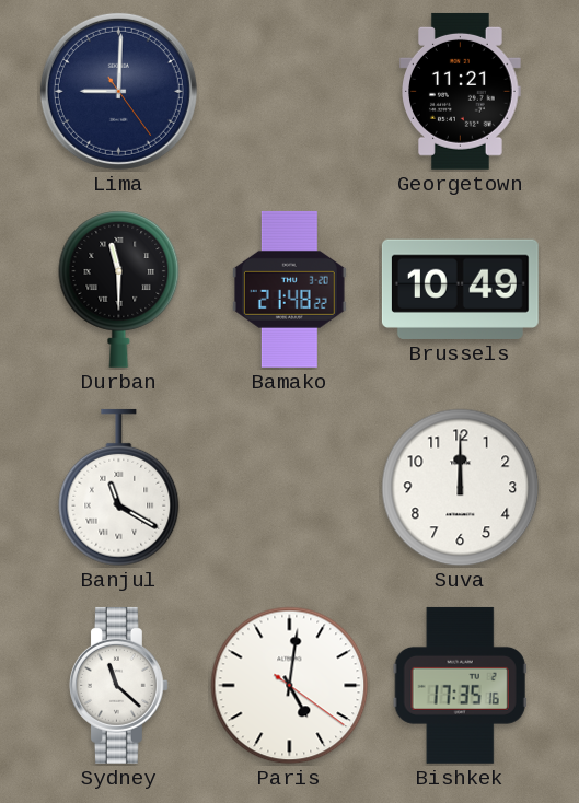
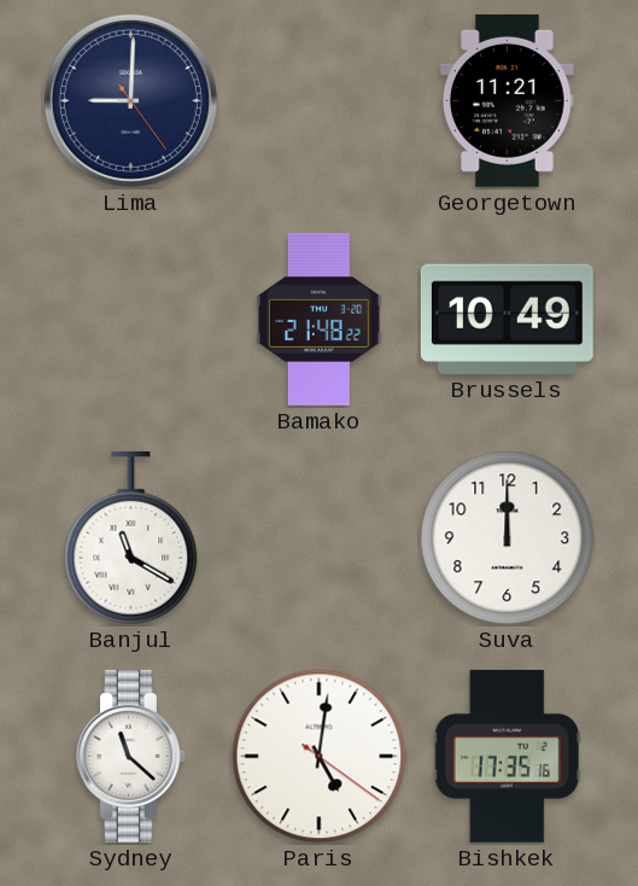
Durban: 11:30 -> none
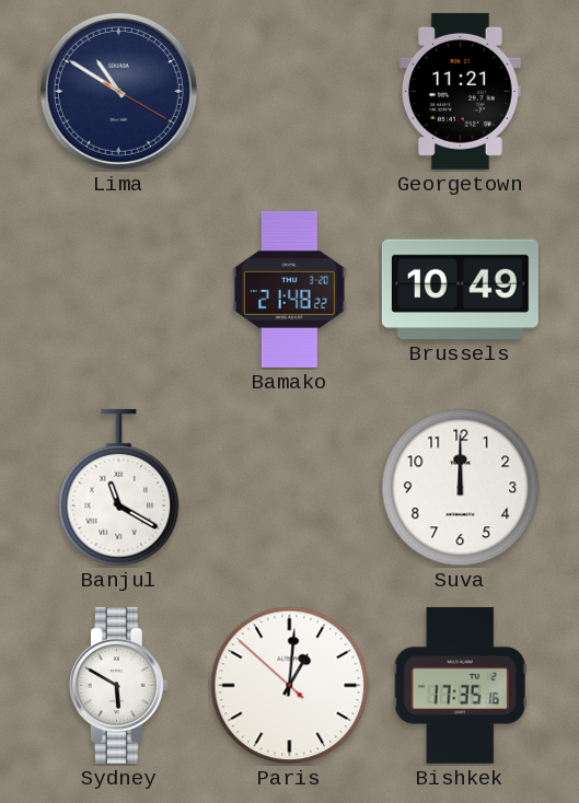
Lima: 9:00 -> 10:50
Sydney: 11:22 -> 5:50
Paris: 5:01 -> 1:00
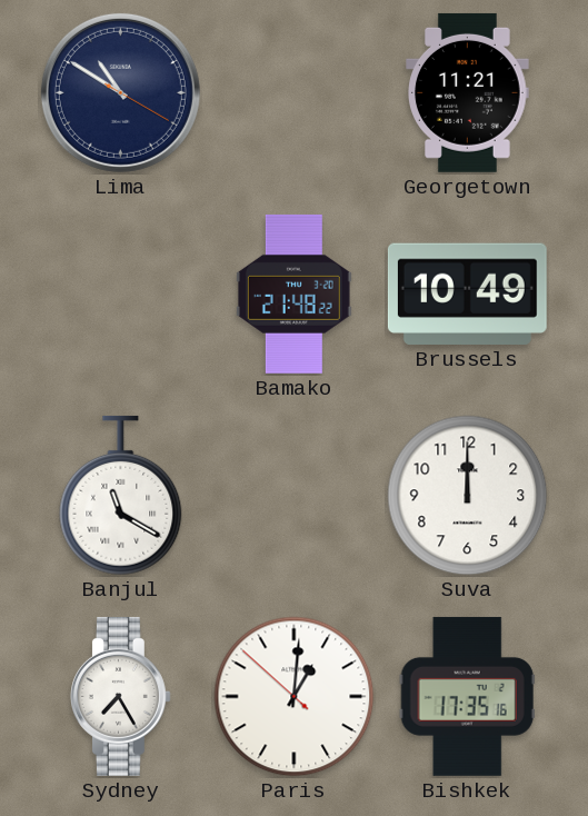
Sydney: 5:50 -> 7:25
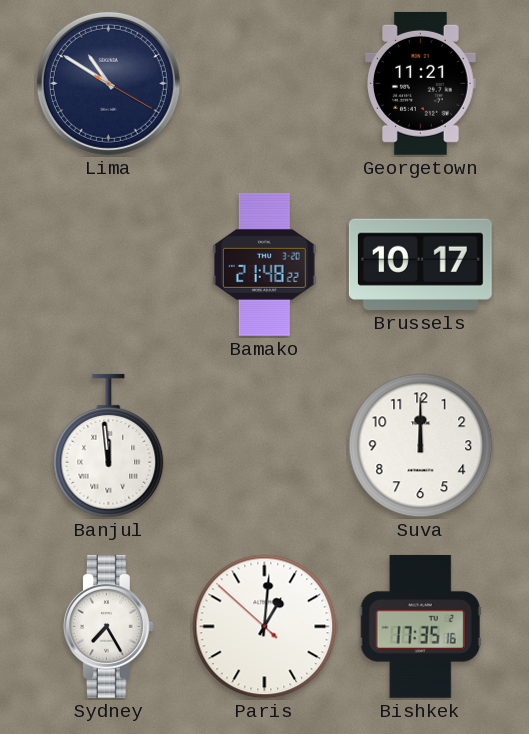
Brussels: 10:49 -> 10:17
Banjul: 11:20 -> 11:59
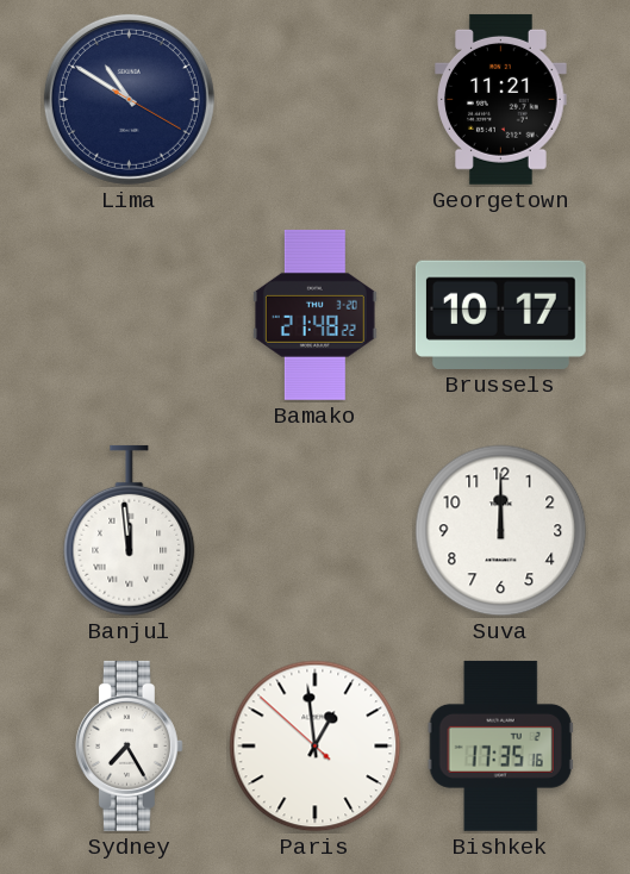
Paris: 1:00 -> 12:58
